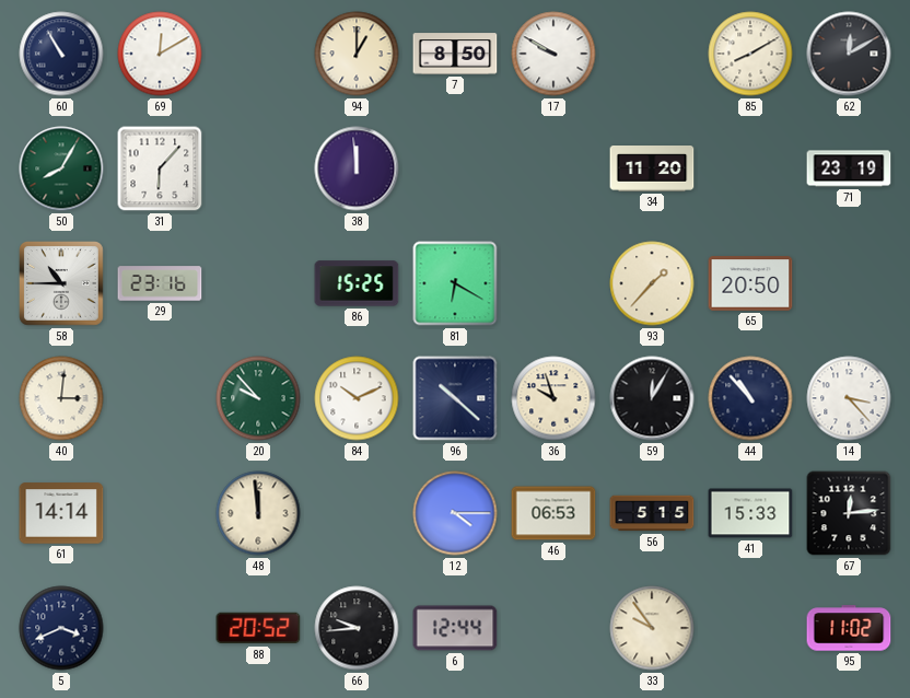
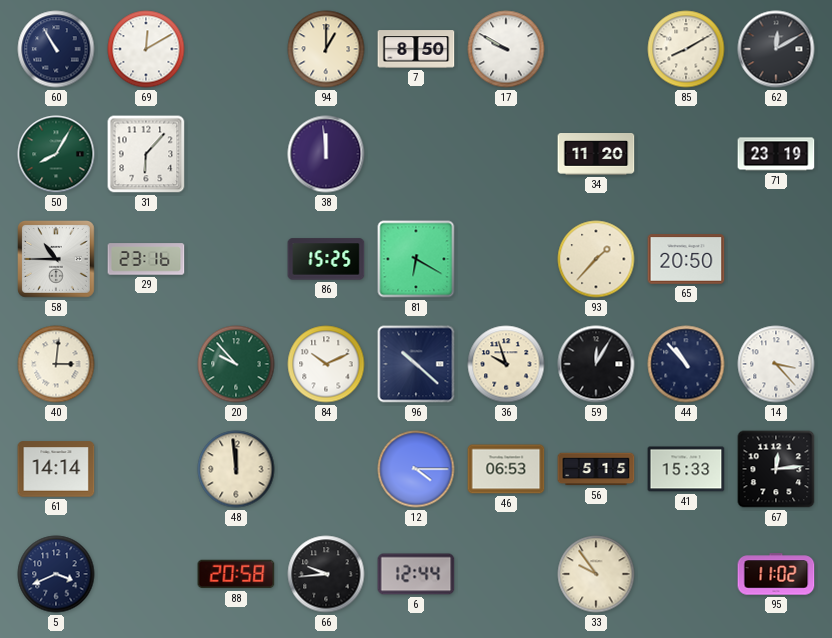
88: 20:52 -> 20:58
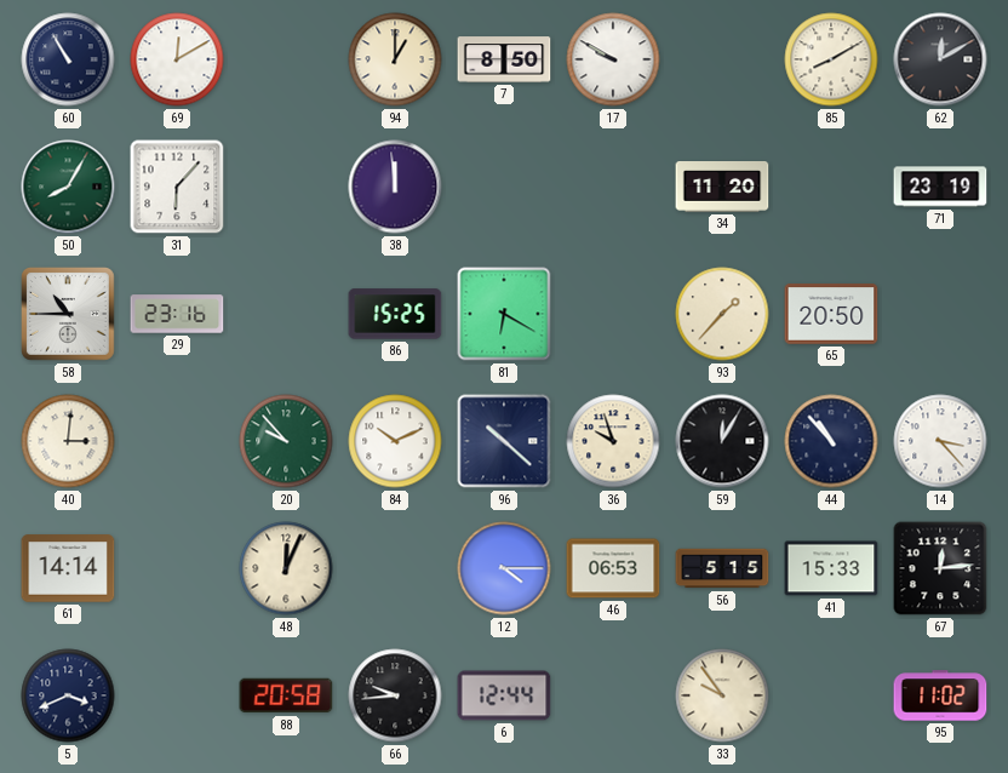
48: 11:59 -> 12:04
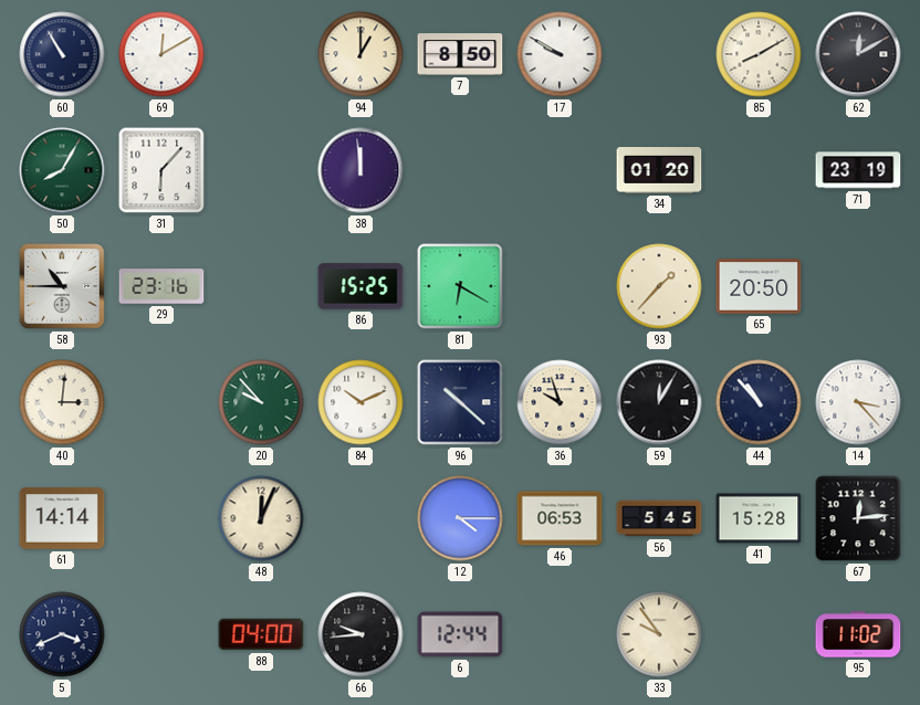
34: 11:20 -> 01:20
56: 5:15 -> 5:45
41: 15:33 -> 15:28
88: 20:58 -> 04:00
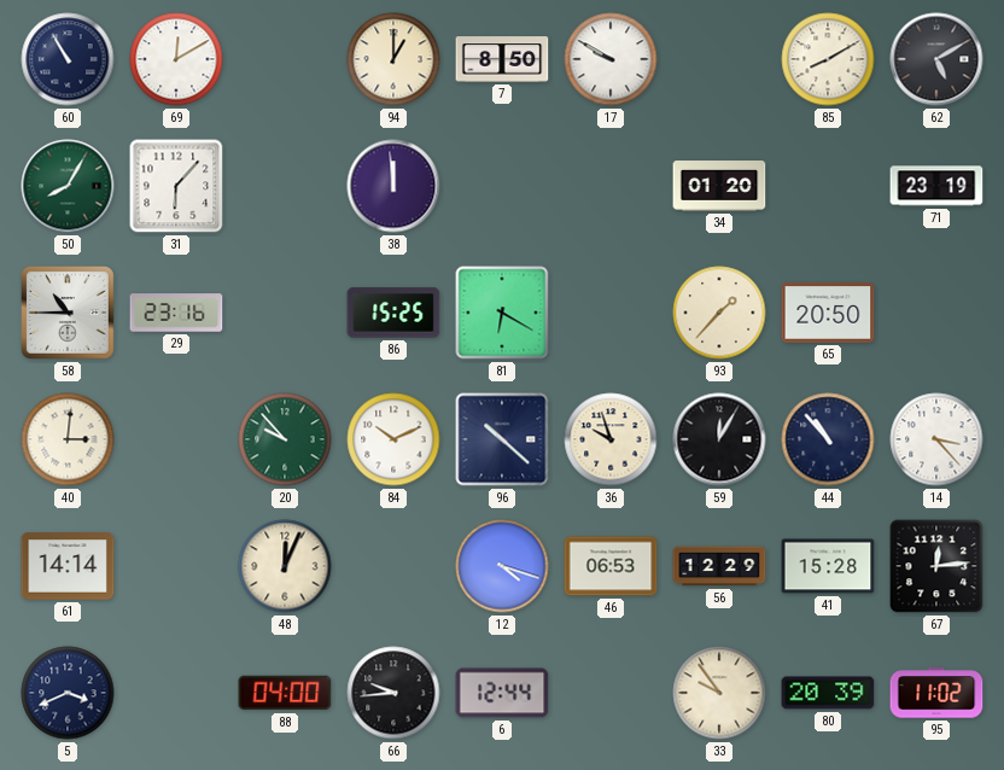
62: 12:10 -> 5:10
12: 4:15 -> 4:18
56: 5:45 -> 12:29
80: none -> 20:39
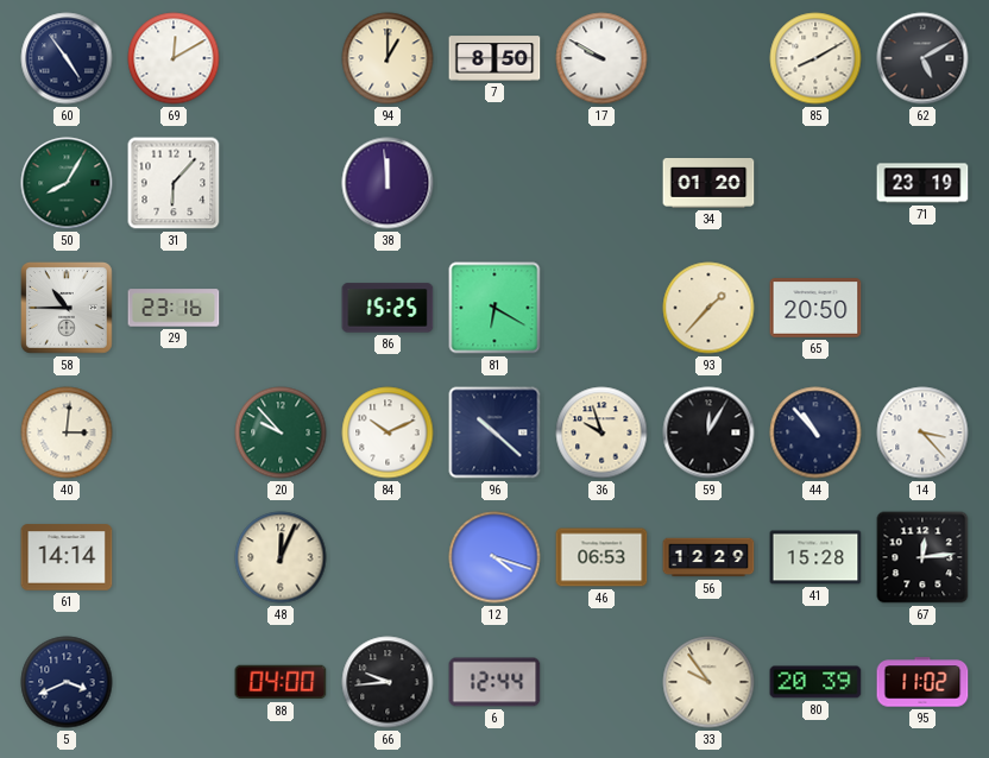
60: 10:55 -> 4:54
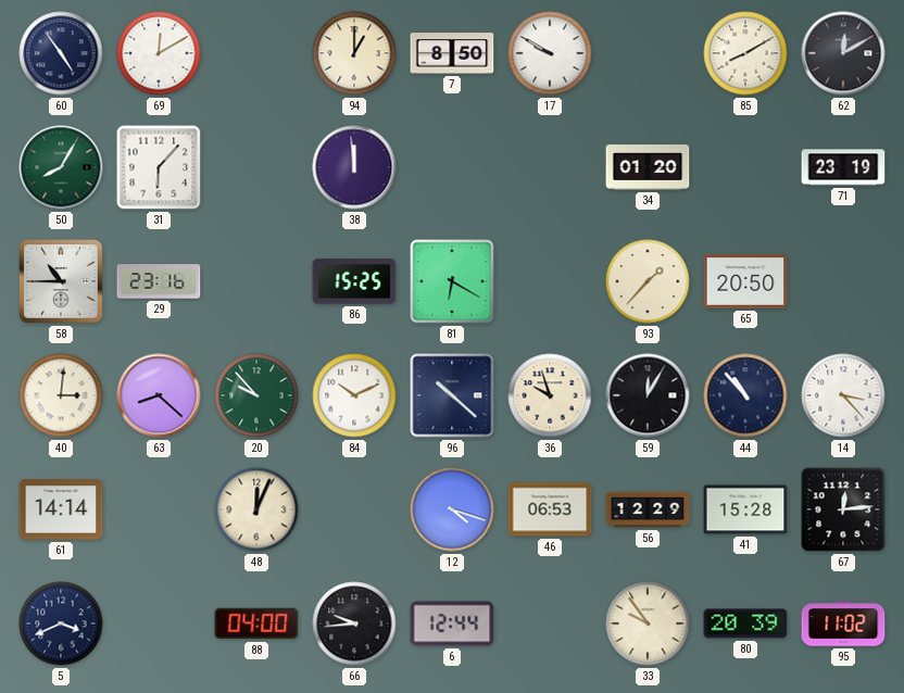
62: 5:10 -> 12:10
63: none -> 8:22
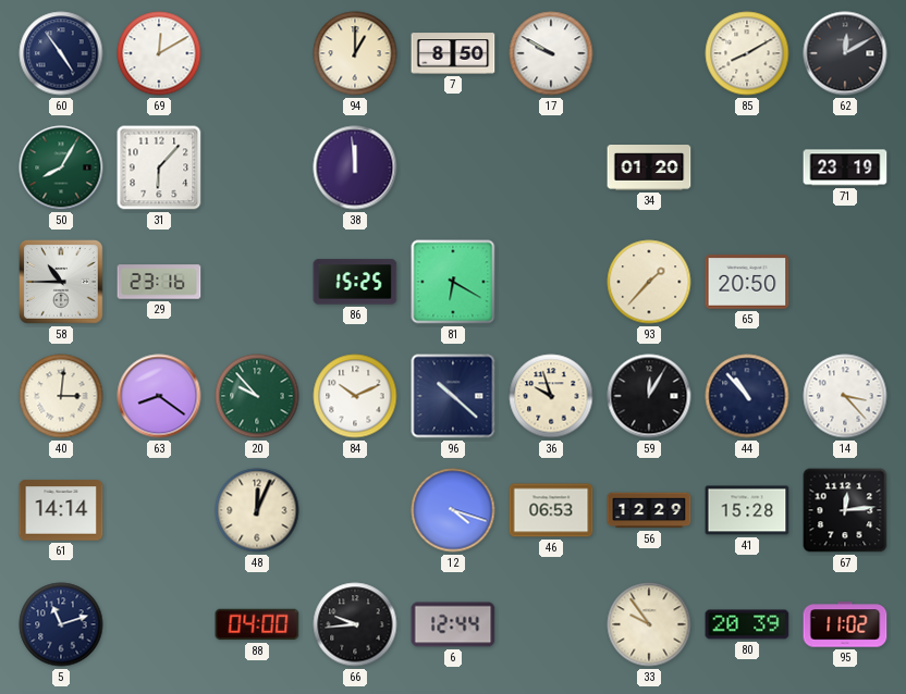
63: 8:22 -> 8:21
5: 3:41 -> 11:12
